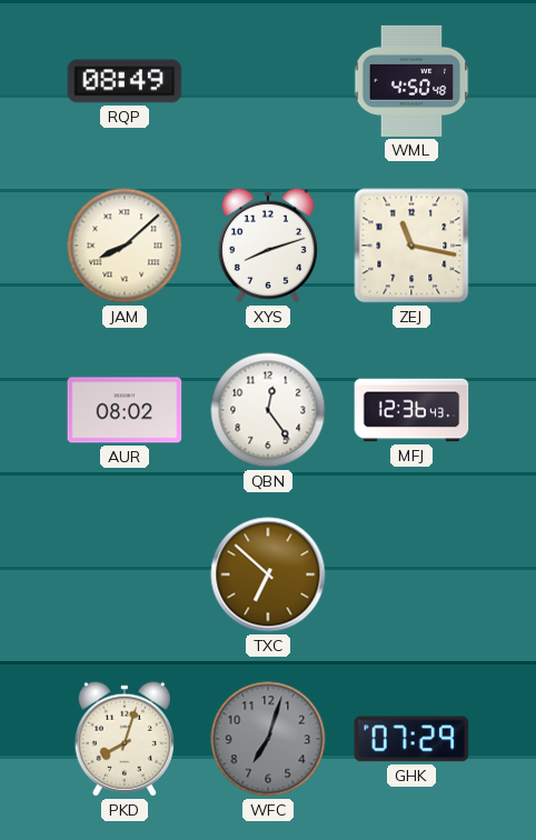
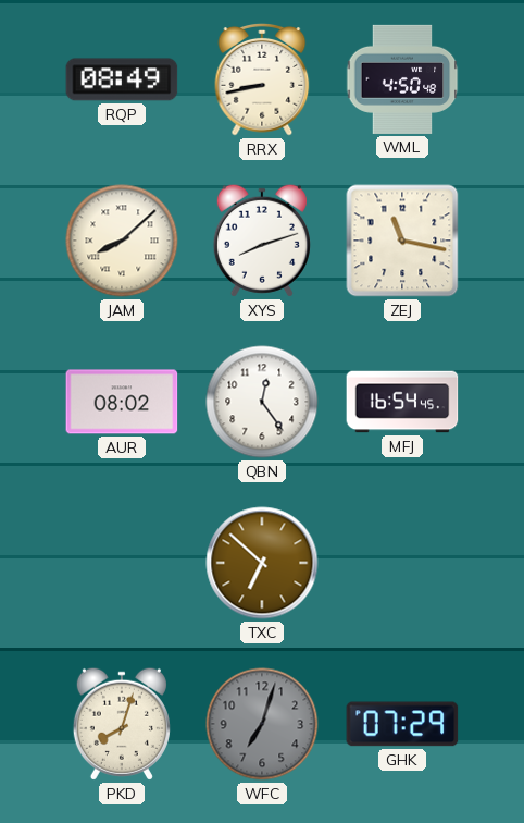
RRX: none -> 8:43
MFJ: 12:36 -> 16:54
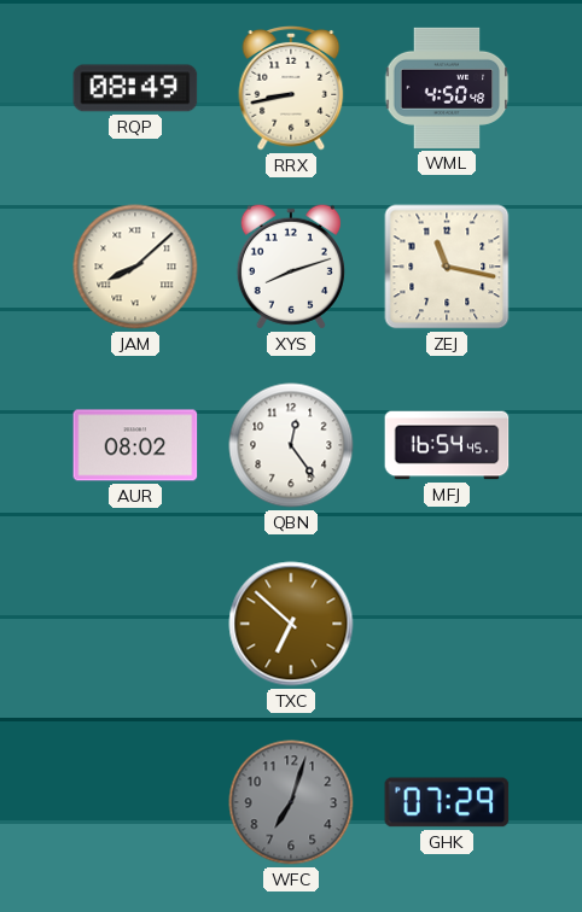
PKD: 8:03 -> none
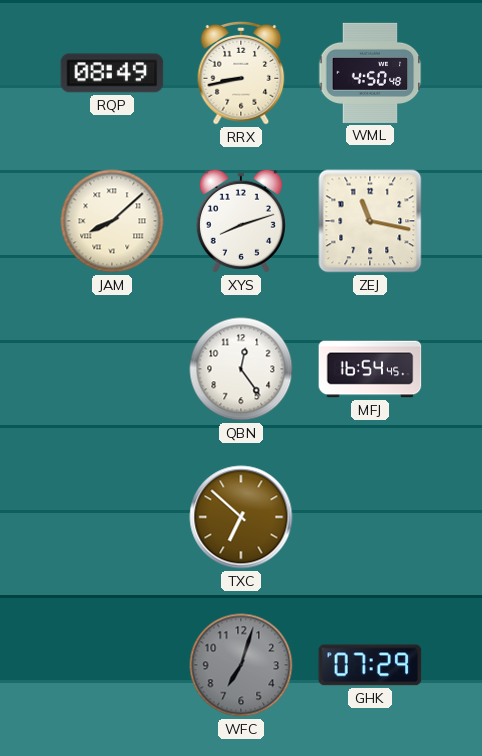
AUR: 08:02 -> none
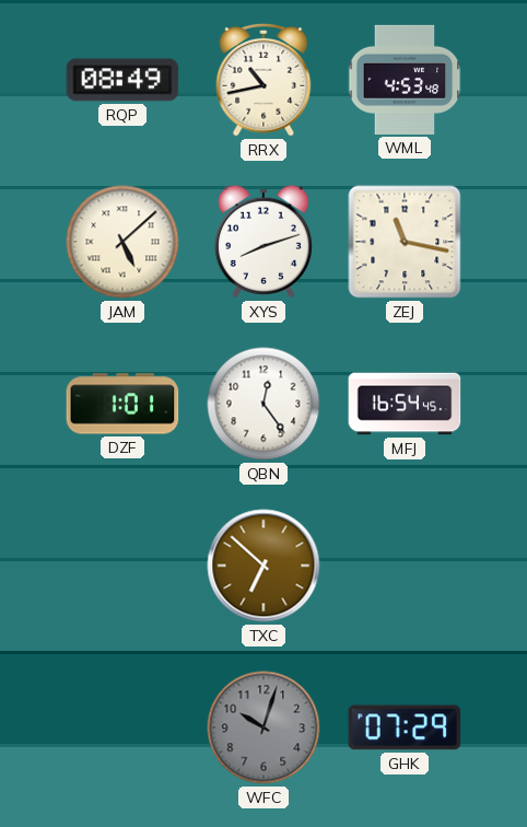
RRX: 8:43 -> 10:43
WML: 4:50 -> 4:53
JAM: 8:08 -> 5:08
DZF: none -> 1:01
WFC: 7:03 -> 10:03
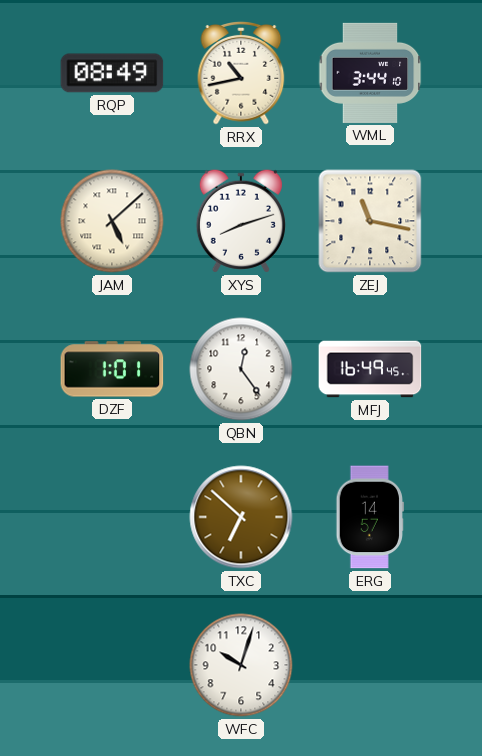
WML: 4:53 -> 3:44
MFJ: 16:54 -> 16:49
ERG: none -> 14:57
WFC dial: grey -> white
GHK: 07:29 -> none
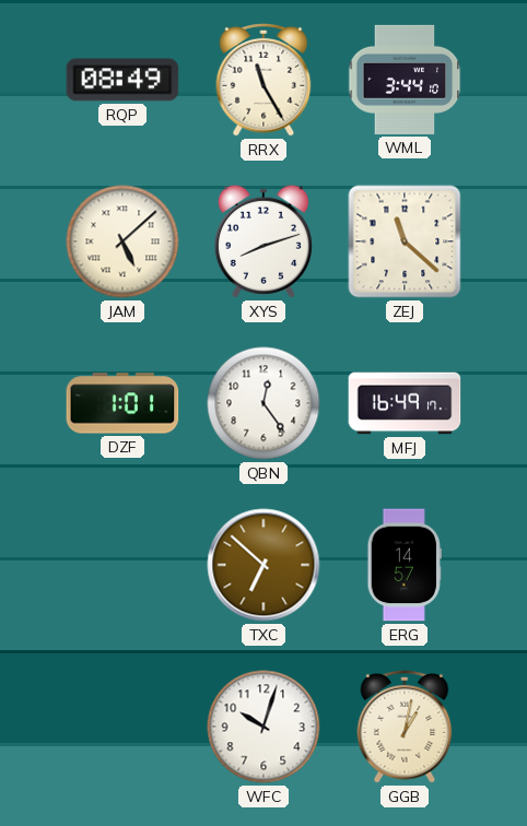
RRX: 10:43 -> 11:25
ZEJ: 11:17 -> 11:22
MFJ: 16:49:45 -> 16:49:17
GGB: none -> 1:02
